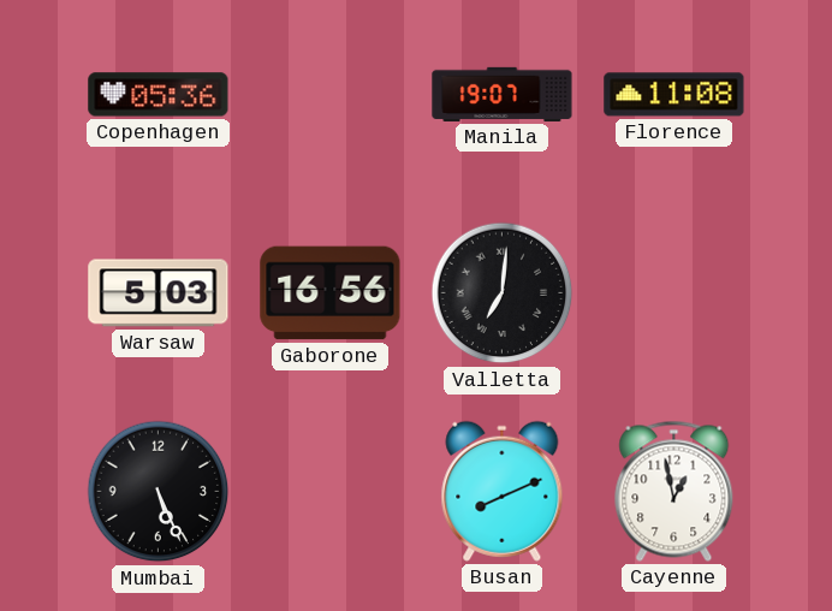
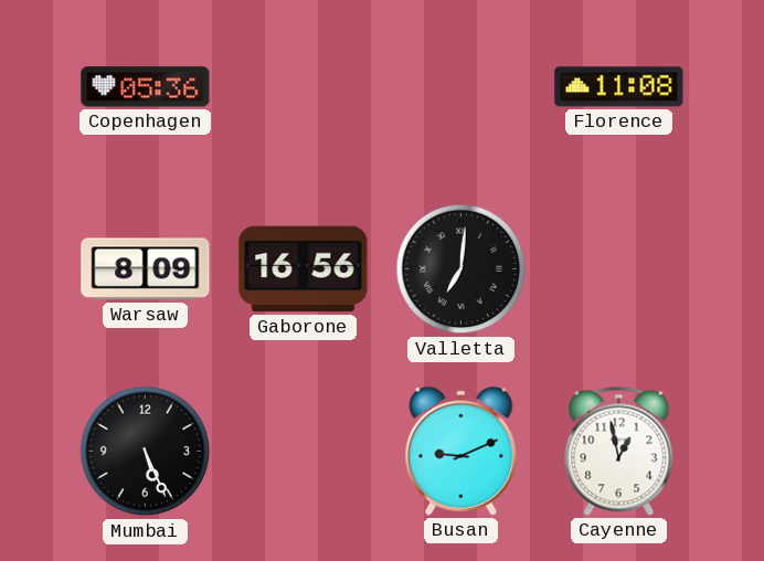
Manila: 19:07 -> none
Warsaw: 5:03 -> 8:09
Busan: 8:11 -> 9:11
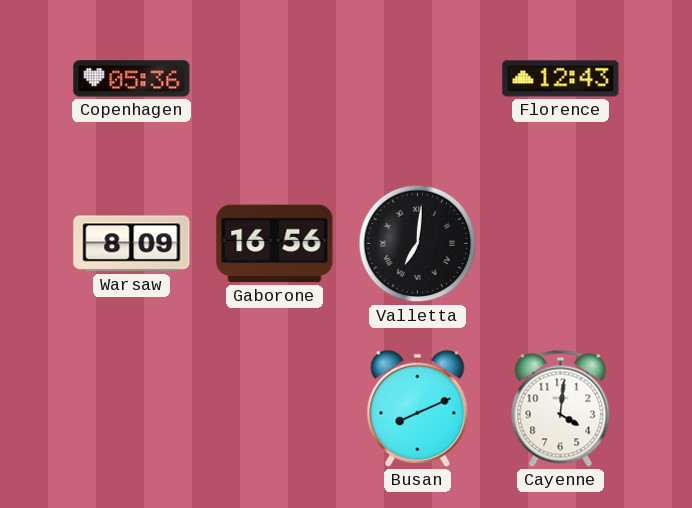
Florence: 11:08 -> 12:43
Mumbai: 5:26 -> none
Busan: 9:11 -> 8:11
Cayenne: 12:58 -> 4:01
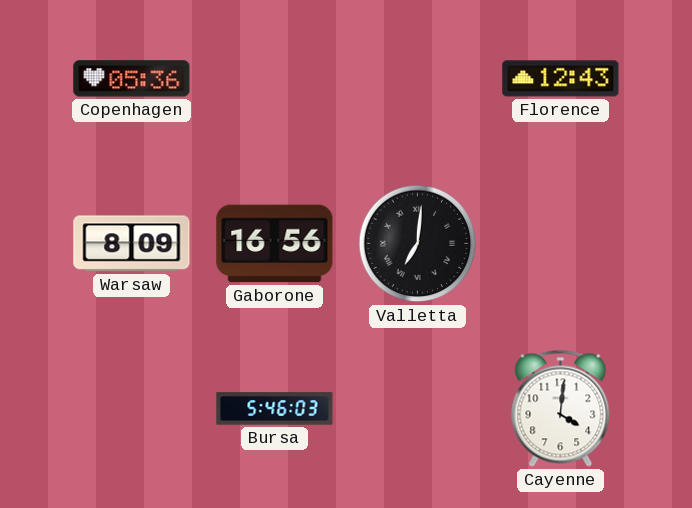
Bursa: none -> 5:46
Busan: 8:11 -> none
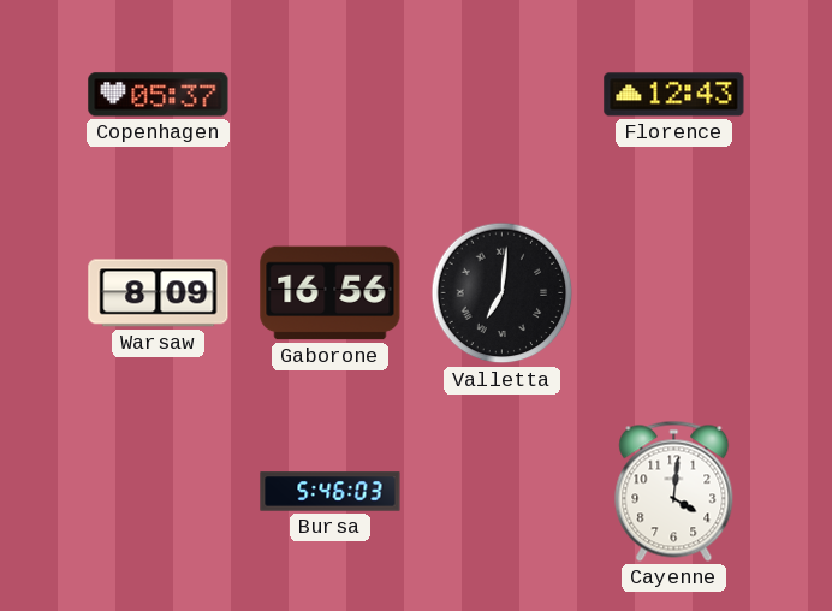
Copenhagen: 05:36 -> 05:37
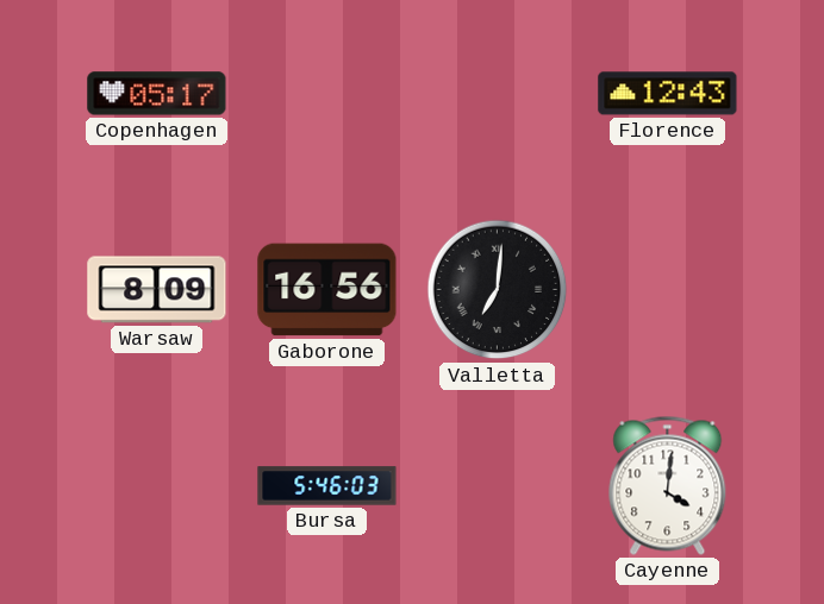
Copenhagen: 05:37 -> 05:17
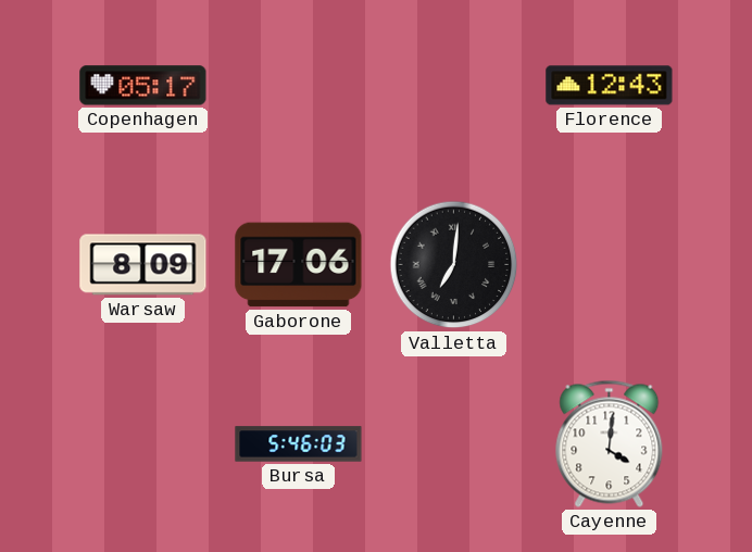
Gaborone: 16:56 -> 17:06
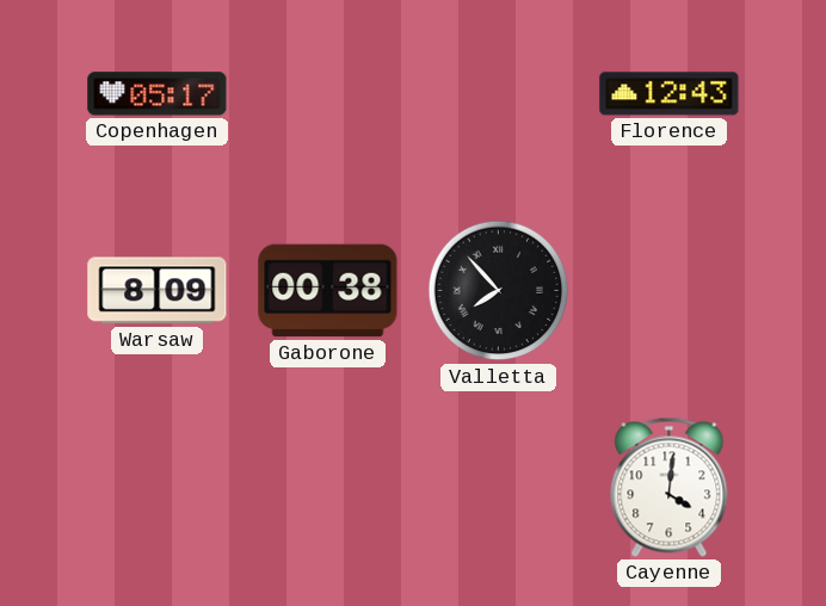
Gaborone: 17:06 -> 00:38
Valletta: 7:01 -> 7:53
Bursa: 5:46 -> none
